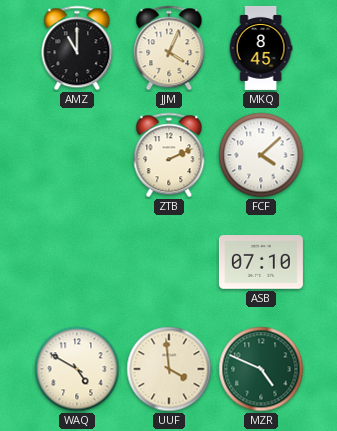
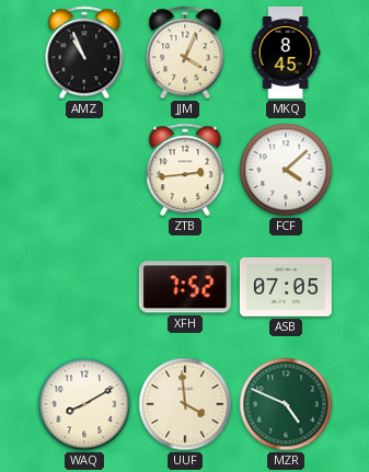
AMZ: 11:00 -> 10:56
ZTB: 2:11 -> 2:44
XFH: none -> 7:52
ASB: 07:10 -> 07:05
WAQ: 4:50 -> 8:10
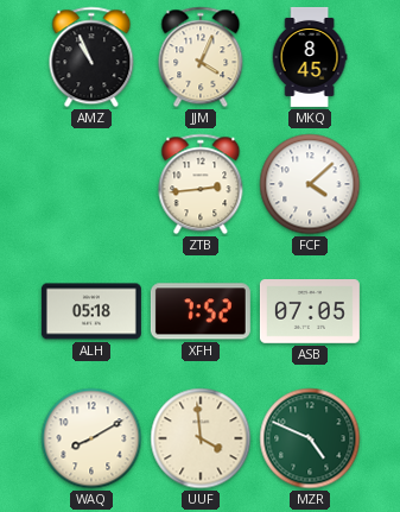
ALH: none -> 05:18
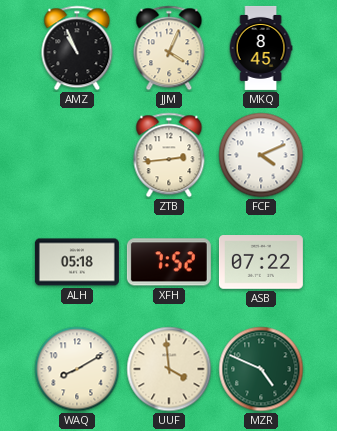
FCF: 4:08 -> 4:11
ASB: 07:05 -> 07:22
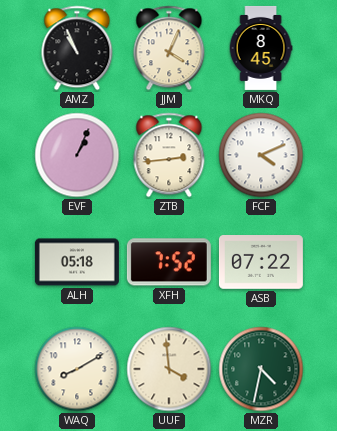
EVF: none -> 1:04
MZR: 4:49 -> 4:32
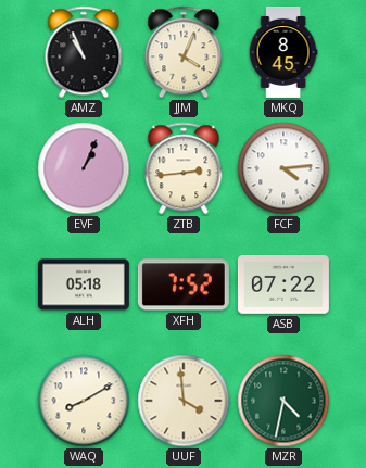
FCF: 4:11 -> 4:14
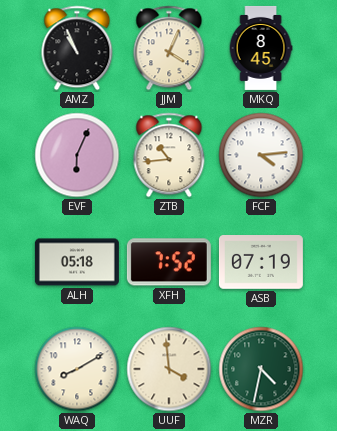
EVF: 1:04 -> 6:04
ZTB: 2:44 -> 10:44
ASB: 07:22 -> 07:19
